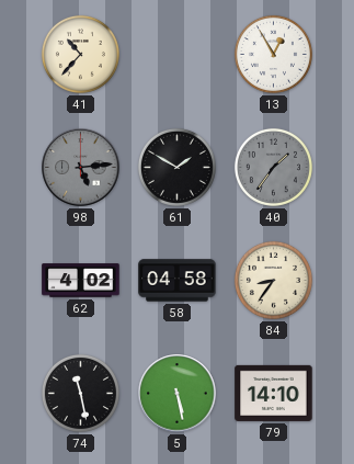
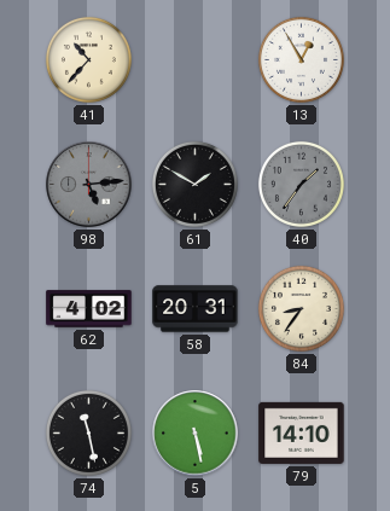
58: 04:58 -> 20:31
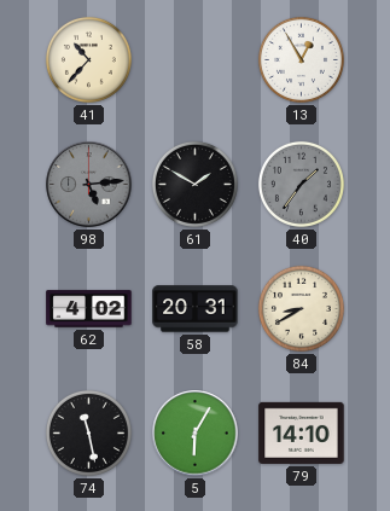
84: 8:36 -> 8:40
5: 5:28 -> 6:05
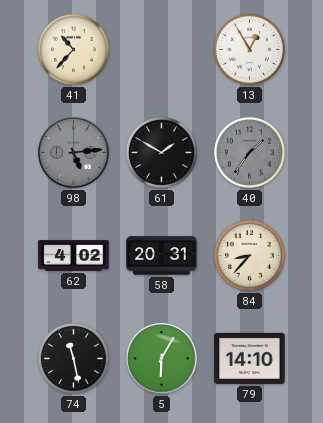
84: 8:40 -> 8:37
